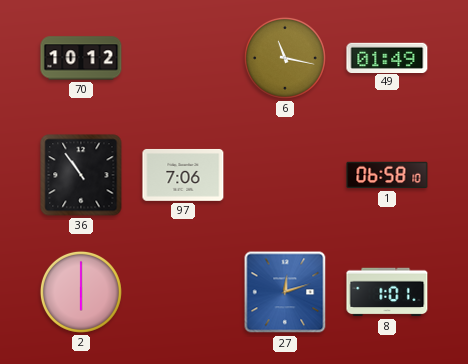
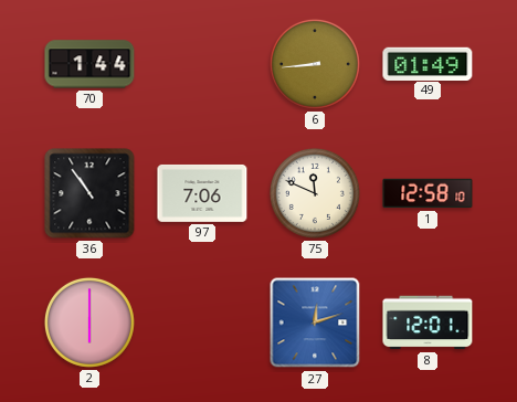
70: 10:12 -> 1:44
6: 11:17 -> 8:44
75: none -> 11:49
1: 06:58 -> 12:58
8: 1:01 -> 12:01
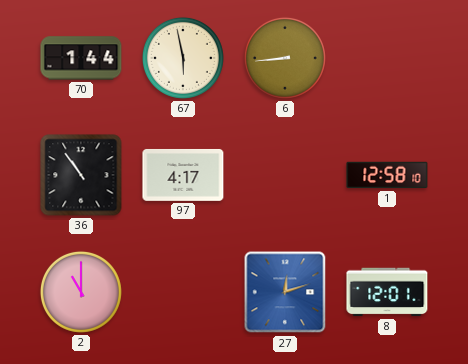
67: none -> 5:58
49: 01:49 -> none
97: 7:06 -> 4:17
75: 11:49 -> none
2: 6:00 -> 11:00
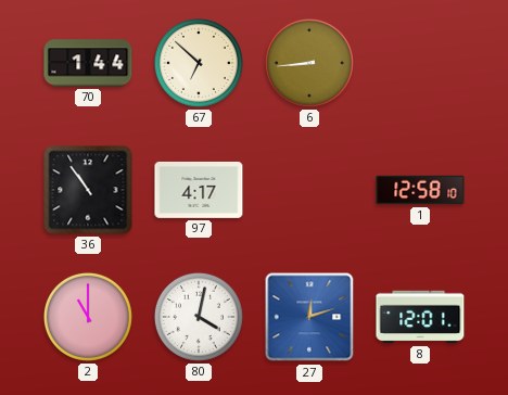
67: 5:58 -> 6:52
80: none -> 4:02
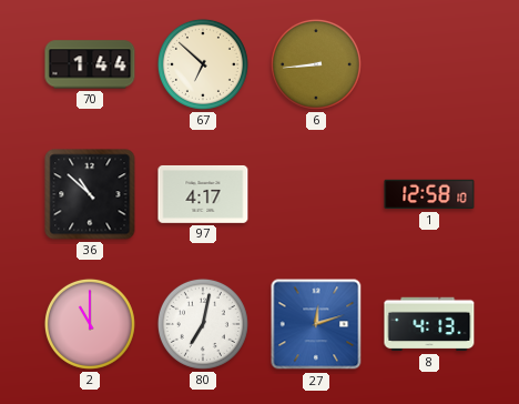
36: 10:54 -> 10:52
80: 4:02 -> 7:02
8: 12:01 -> 4:13
